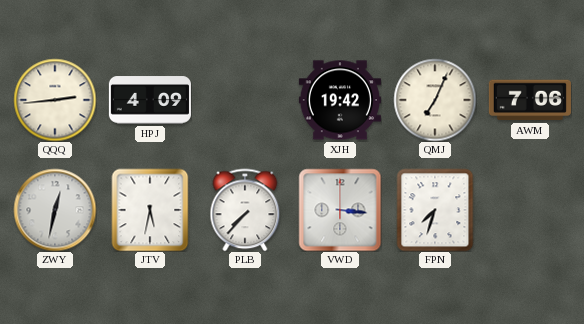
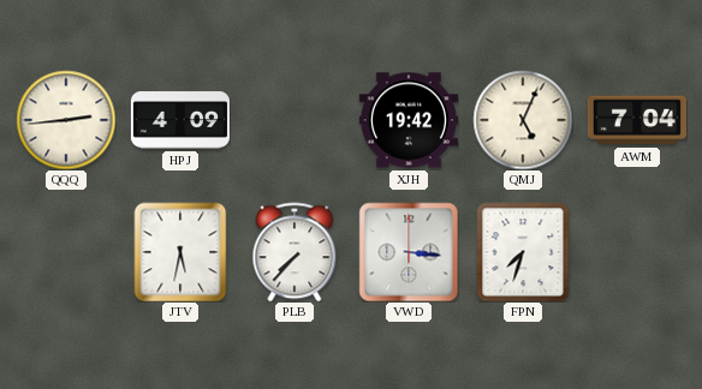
QMJ: 7:04 -> 5:04
AWM: 7:06 -> 7:04
ZWY: 12:32 -> none
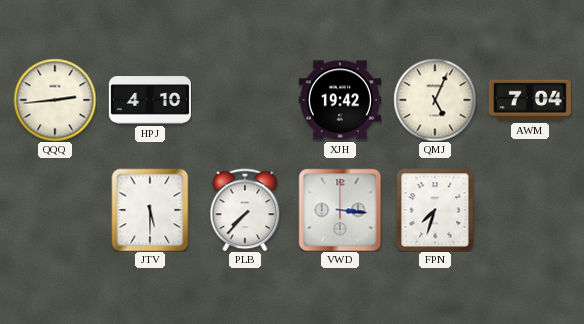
HPJ: 4:09 -> 4:10
JTV: 5:32 -> 5:30
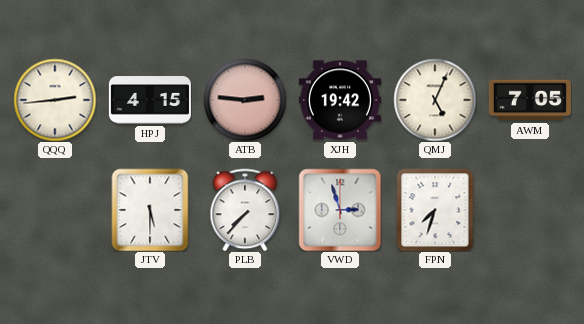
HPJ: 4:10 -> 4:15
ATB: none -> 2:46
AWM: 7:04 -> 7:05
VWD: 3:16 -> 2:57
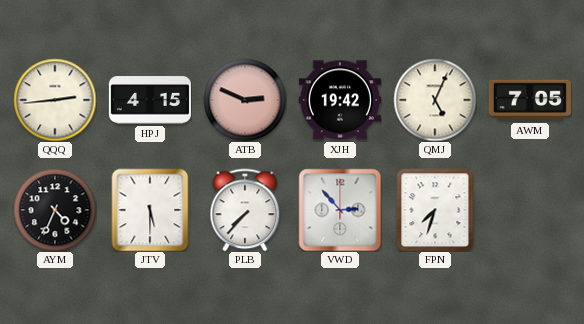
ATB: 2:46 -> 2:49
AYM: none -> 4:34
VWD: 2:57 -> 2:53
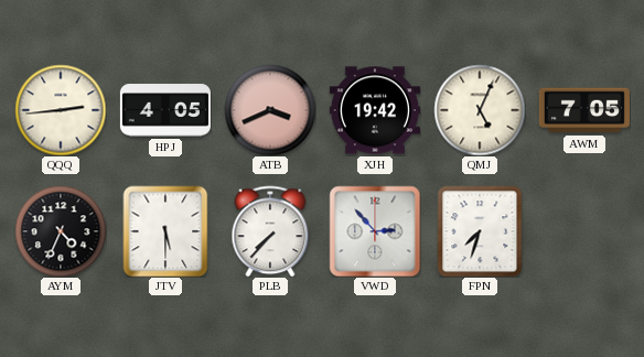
HPJ: 4:15 -> 4:05
ATB: 2:49 -> 3:41
